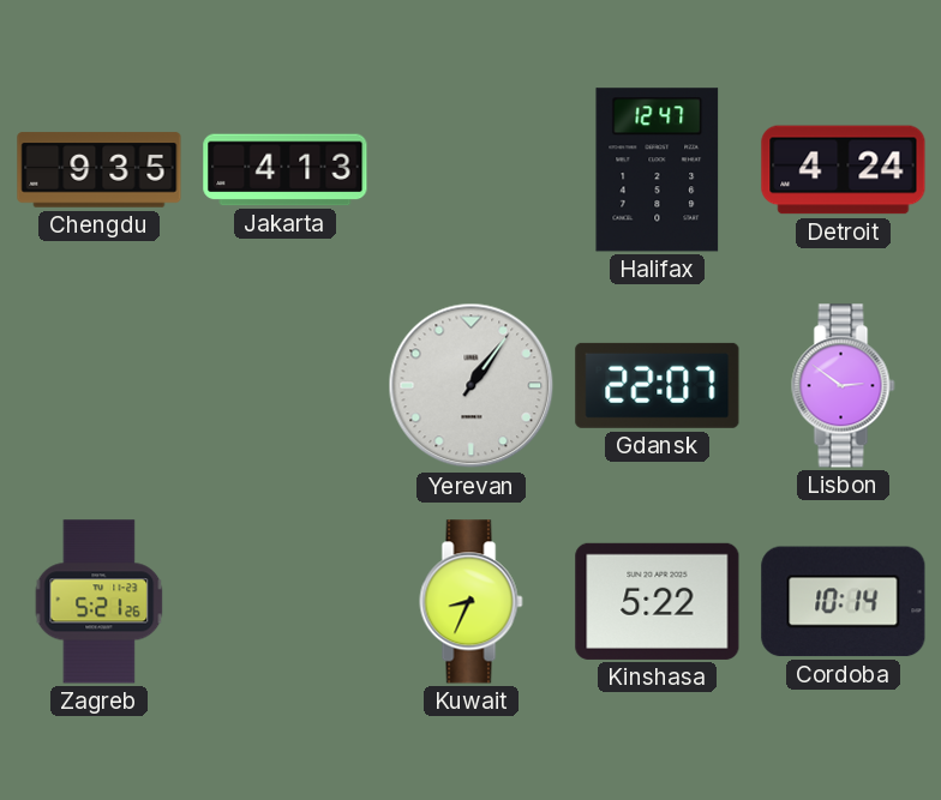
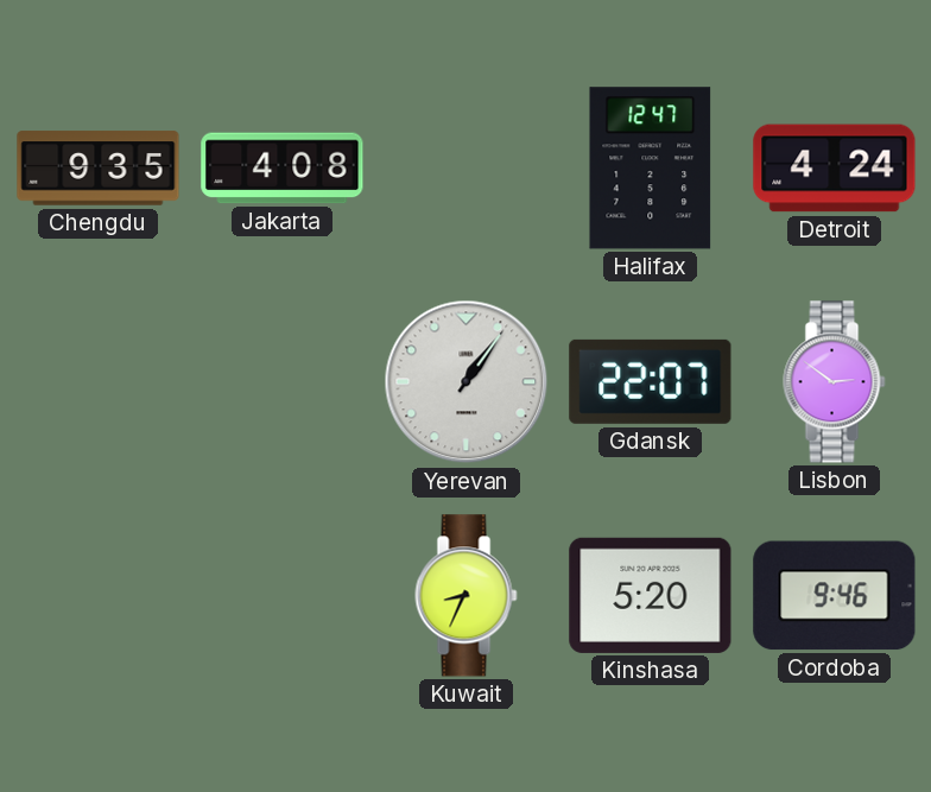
Jakarta: 4:13 -> 4:08
Zagreb: 5:21 -> none
Kinshasa: 5:22 -> 5:20
Cordoba: 10:14 -> 9:46
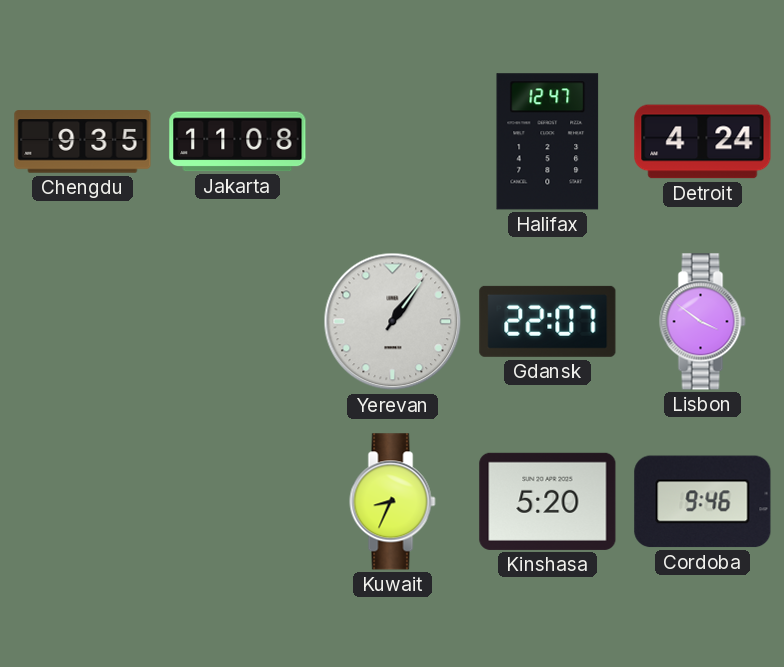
Jakarta: 4:08 -> 11:08
Lisbon: 2:51 -> 3:51
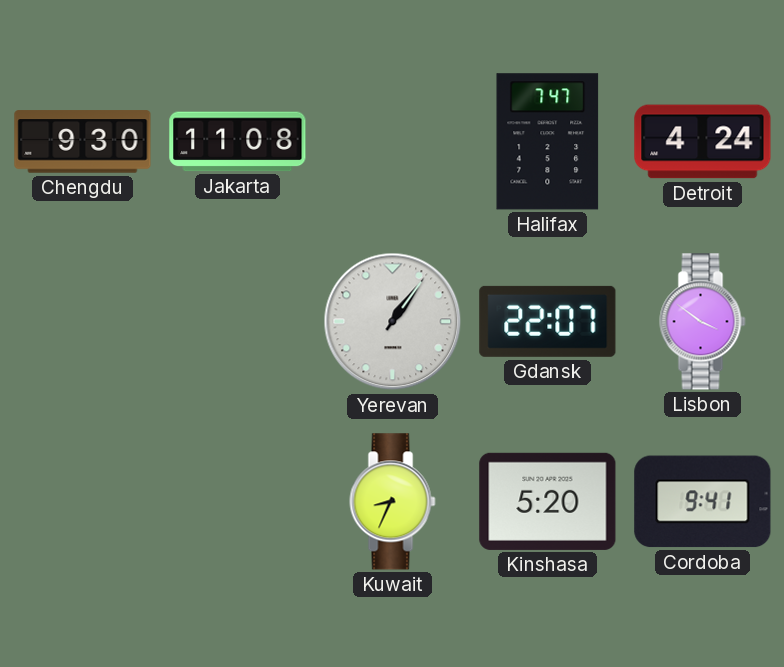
Chengdu: 9:35 -> 9:30
Halifax: 12:47 -> 7:47
Cordoba: 9:46 -> 9:41
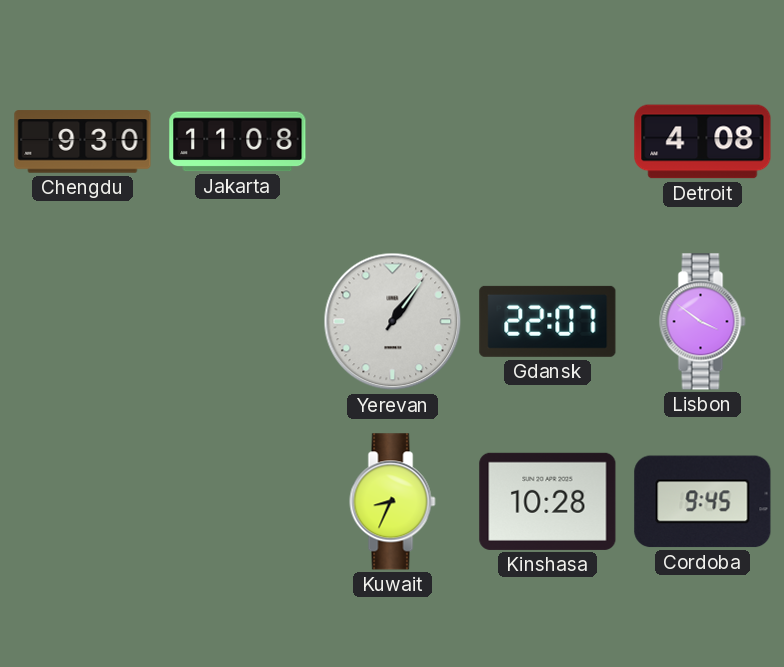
Halifax: 7:47 -> none
Detroit: 4:24 -> 4:08
Kinshasa: 5:20 -> 10:28
Cordoba: 9:41 -> 9:45
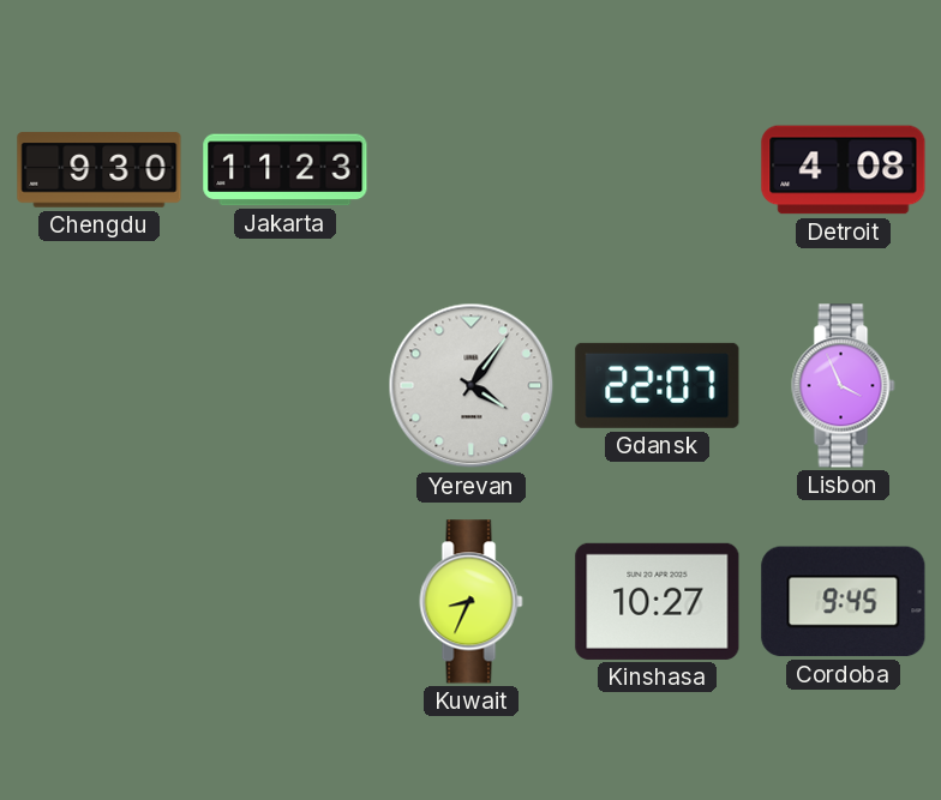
Jakarta: 11:08 -> 11:23
Yerevan: 1:06 -> 4:06
Lisbon: 3:51 -> 3:56
Kinshasa: 10:28 -> 10:27
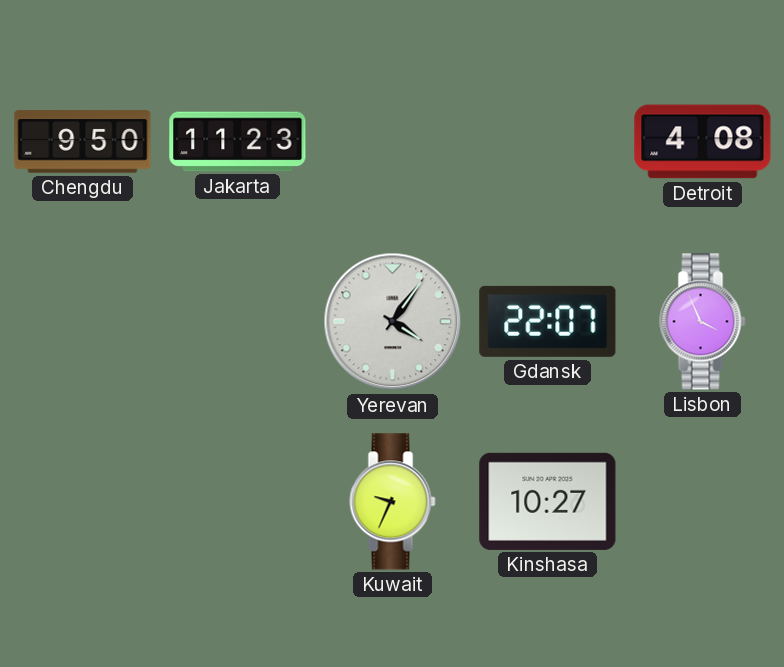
Chengdu: 9:30 -> 9:50
Kuwait: 8:34 -> 9:34
Cordoba: 9:45 -> none
